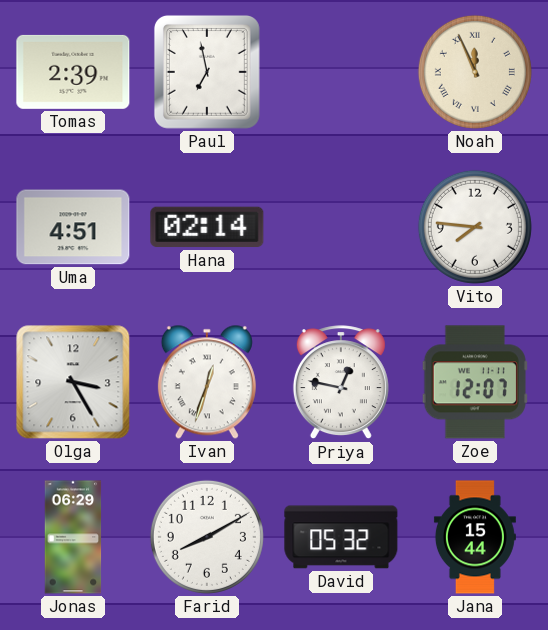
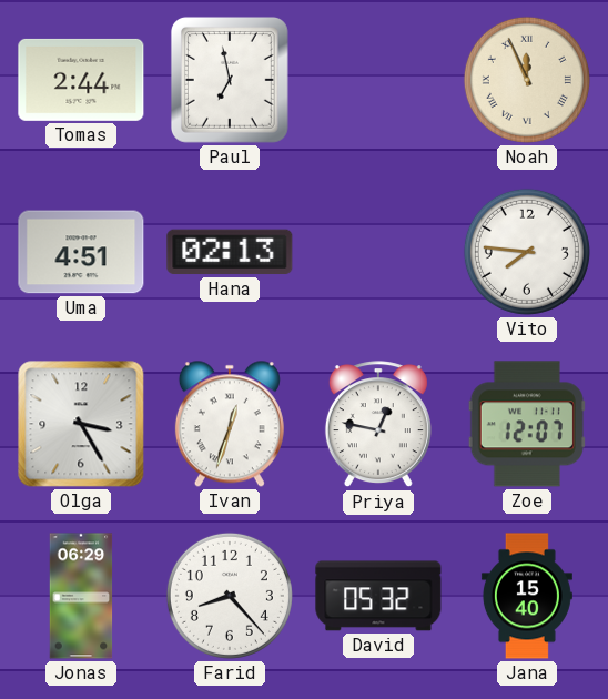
Tomas: 2:39 -> 2:44
Hana: 02:14 -> 02:13
Farid: 8:10 -> 8:23
Jana: 15:44 -> 15:40
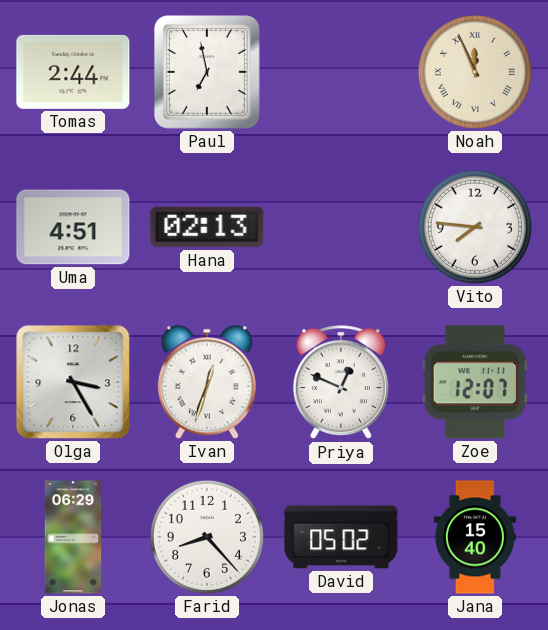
Priya: 12:47 -> 12:49
David: 05:32 -> 05:02
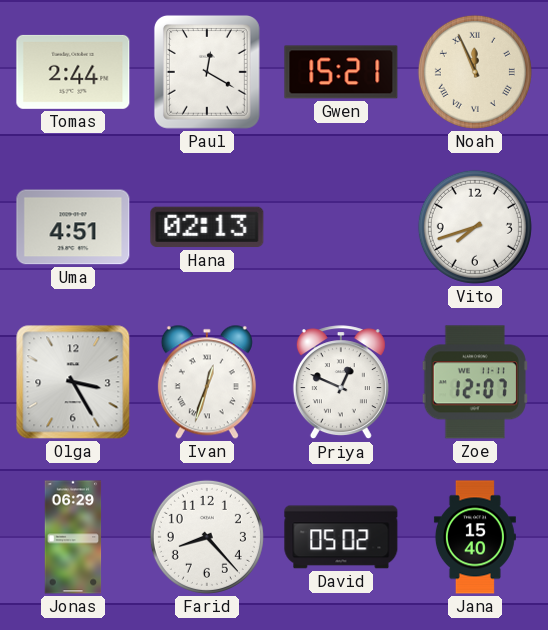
Paul: 6:58 -> 12:20
Gwen: none -> 15:21
Vito: 7:46 -> 7:42
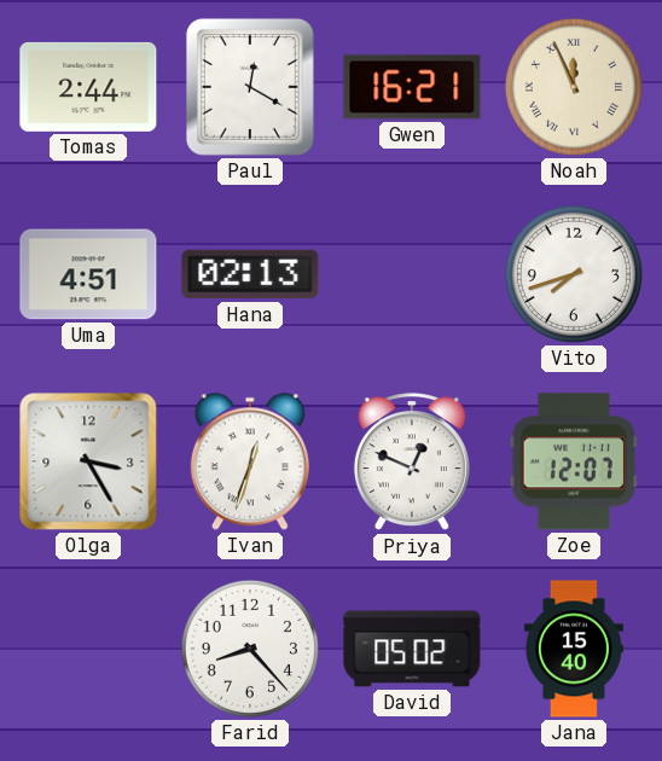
Gwen: 15:21 -> 16:21
Jonas: 06:29 -> none
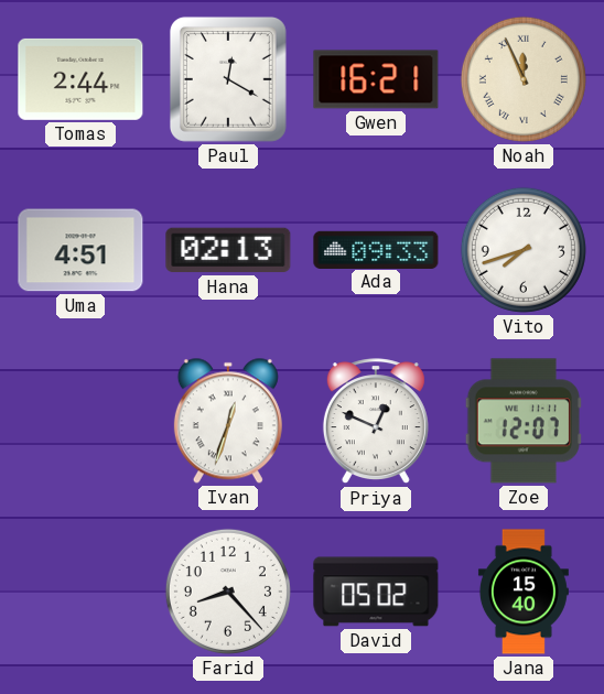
Ada: none -> 09:33
Olga: 3:25 -> none
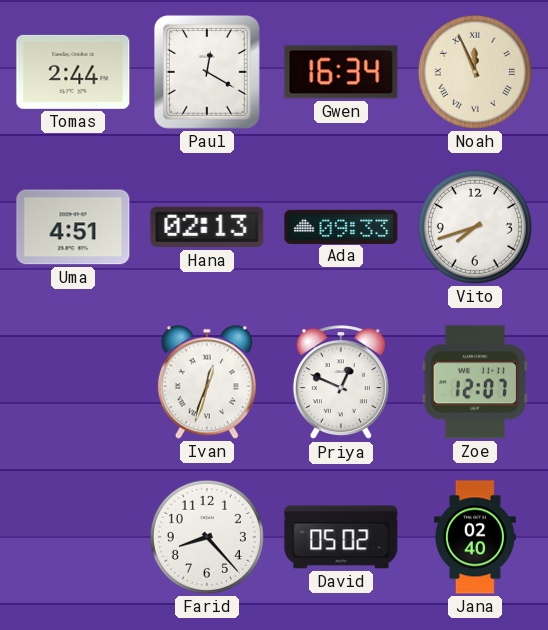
Gwen: 16:21 -> 16:34
Jana: 15:40 -> 02:40
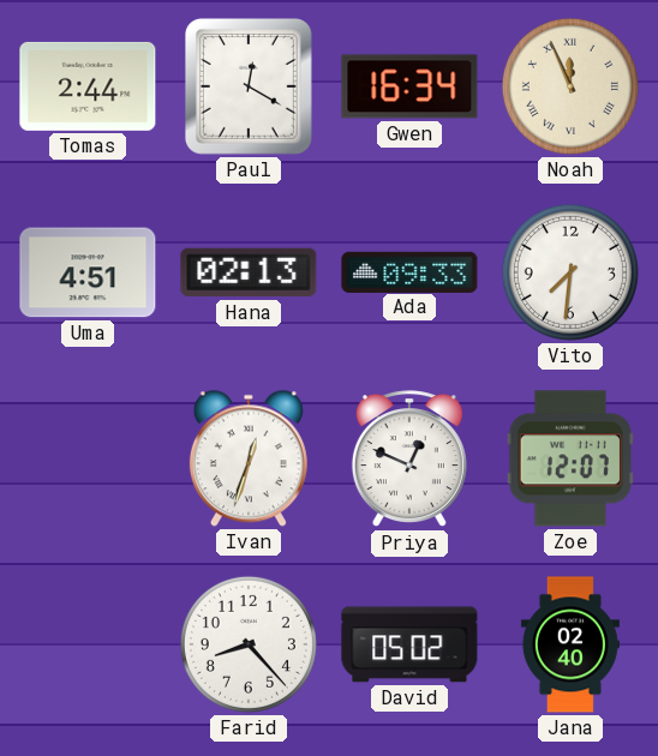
Vito: 7:42 -> 7:31
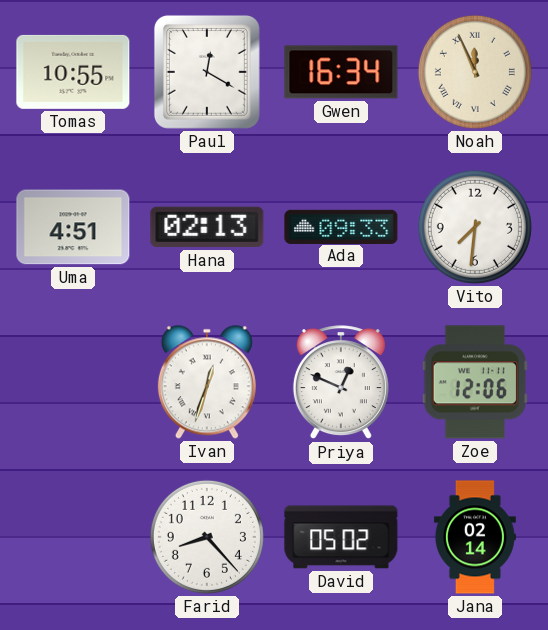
Tomas: 2:44 -> 10:55
Zoe: 12:07 -> 12:06
Jana: 02:40 -> 02:14
